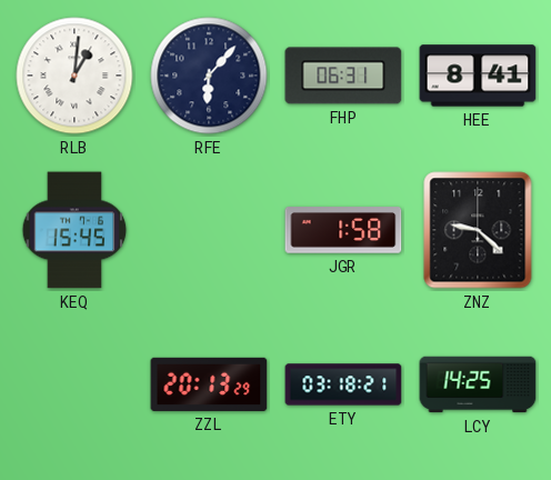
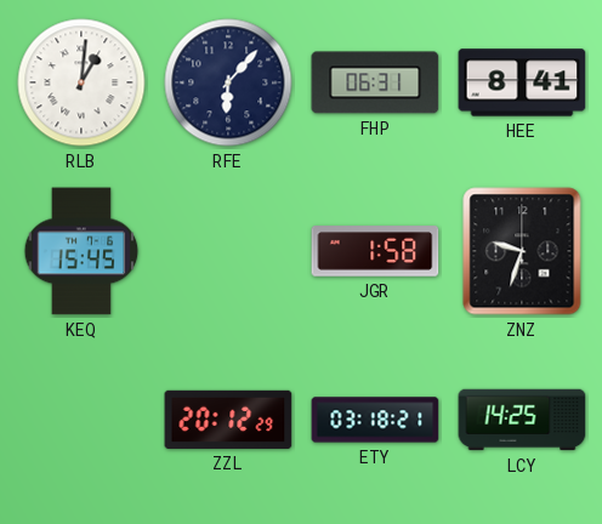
ZNZ: 9:22 -> 9:33
ZZL: 20:13 -> 20:12
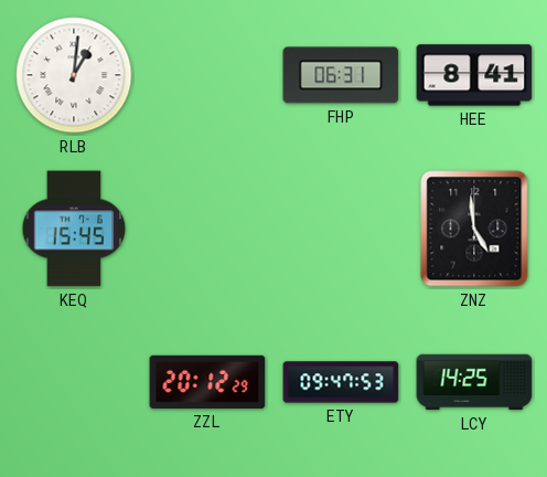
RFE: 6:07 -> none
JGR: 1:58 -> none
ZNZ: 9:33 -> 4:59
ETY: 03:18 -> 09:47
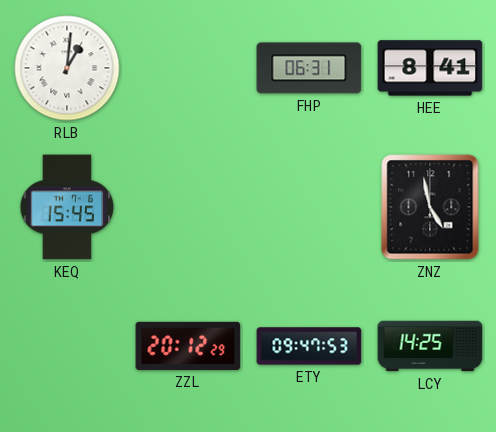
ZNZ: 4:59 -> 4:58
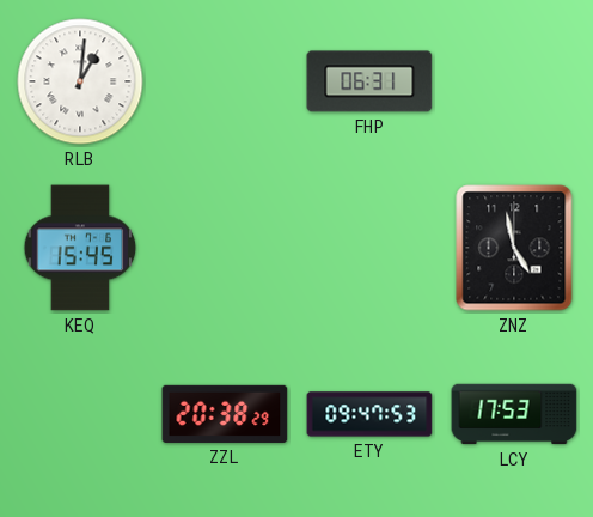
HEE: 8:41 -> none
ZZL: 20:12 -> 20:38
LCY: 14:25 -> 17:53
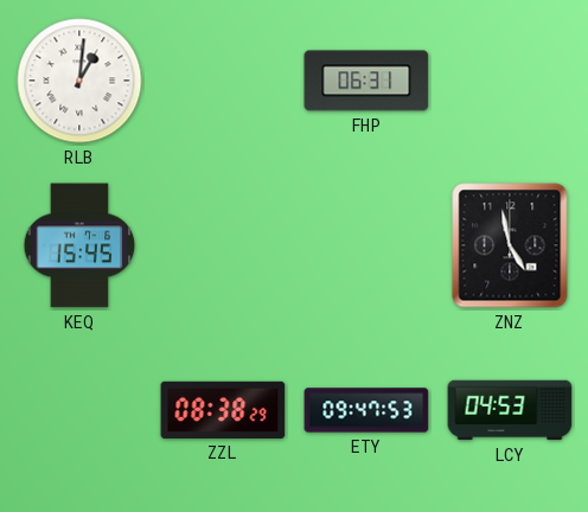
ZZL: 20:38 -> 08:38
LCY: 17:53 -> 04:53
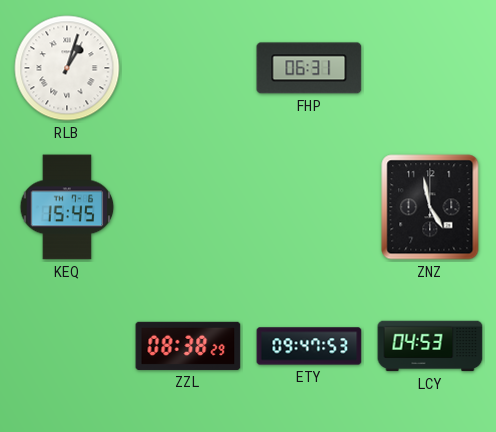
RLB: 1:01 -> 1:03
